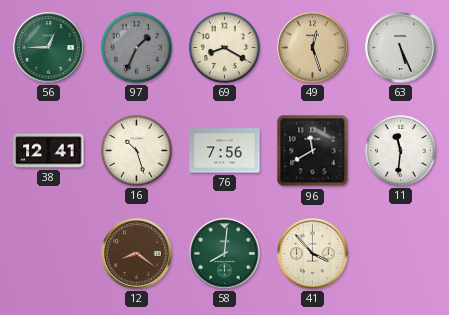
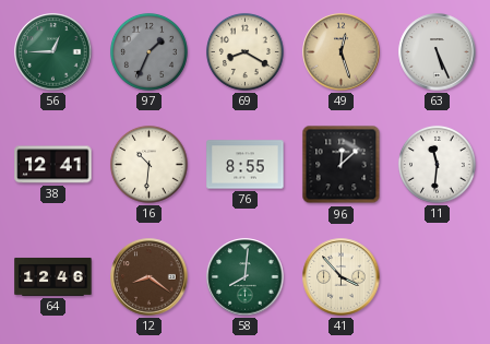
16: 10:27 -> 10:31
76: 7:56 -> 8:55
96: 11:40 -> 12:08
64: none -> 12:46
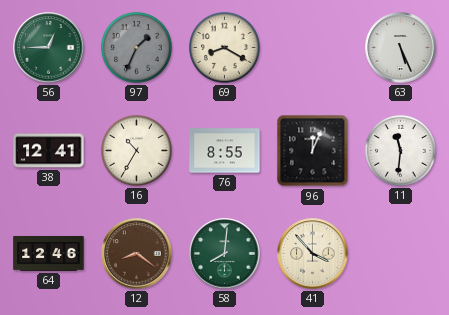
49: 12:27 -> none
16: 10:31 -> 10:35
96: 12:08 -> 12:04
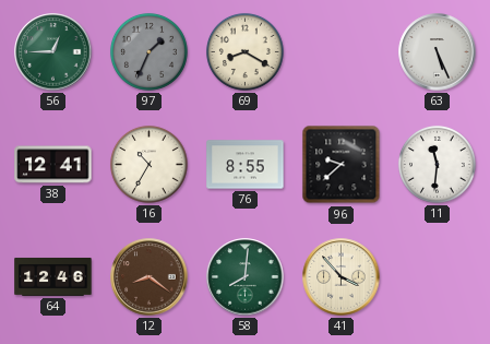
96: 12:04 -> 9:38
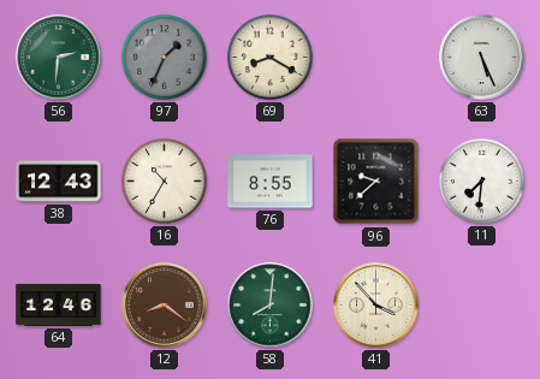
56: 12:45 -> 2:31
38: 12:41 -> 12:43
11: 11:31 -> 7:31
